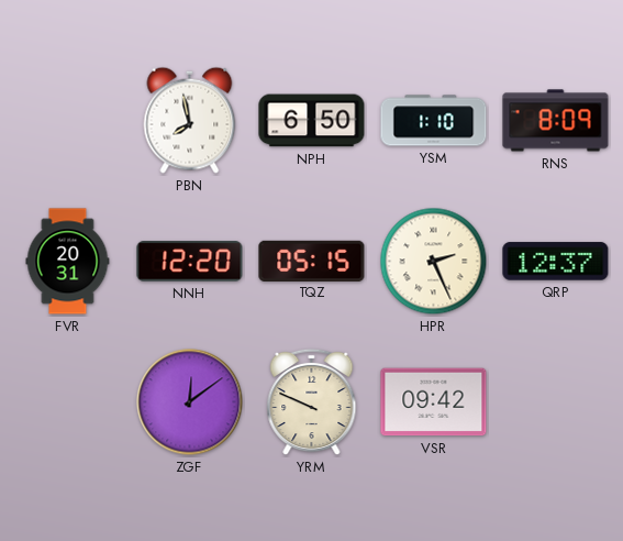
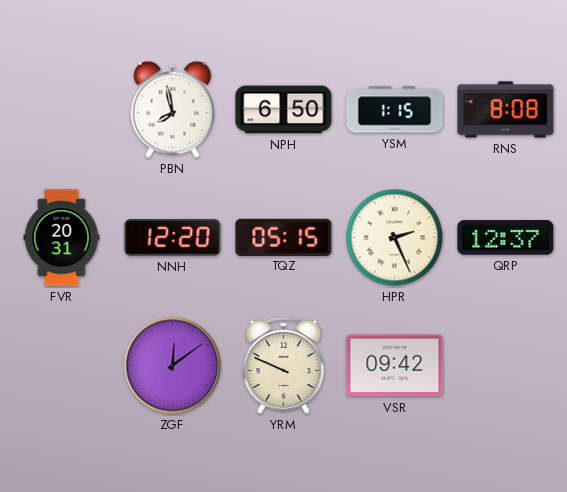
YSM: 1:10 -> 1:15
RNS: 8:09 -> 8:08
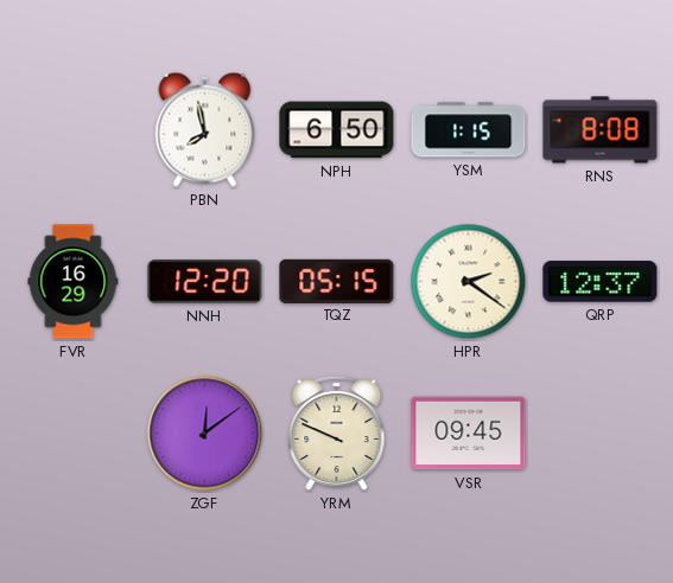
FVR: 20:31 -> 16:29
HPR: 2:26 -> 2:21
VSR: 09:42 -> 09:45
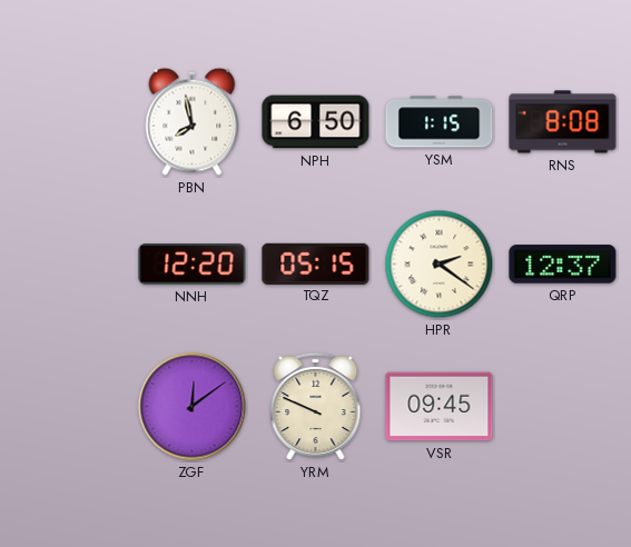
FVR: 16:29 -> none
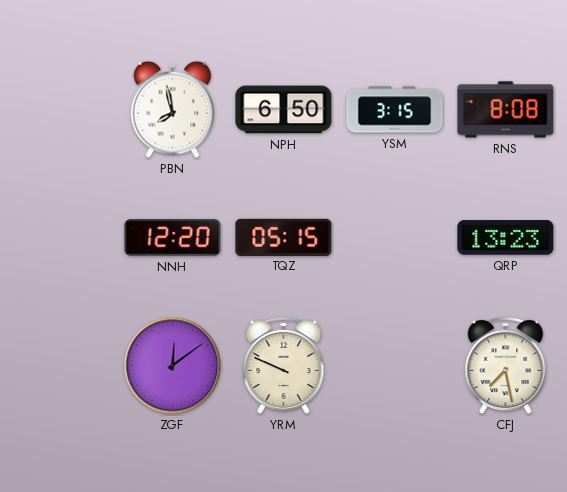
YSM: 1:15 -> 3:15
HPR: 2:21 -> none
QRP: 12:37 -> 13:23
VSR: 09:45 -> none
CFJ: none -> 7:28
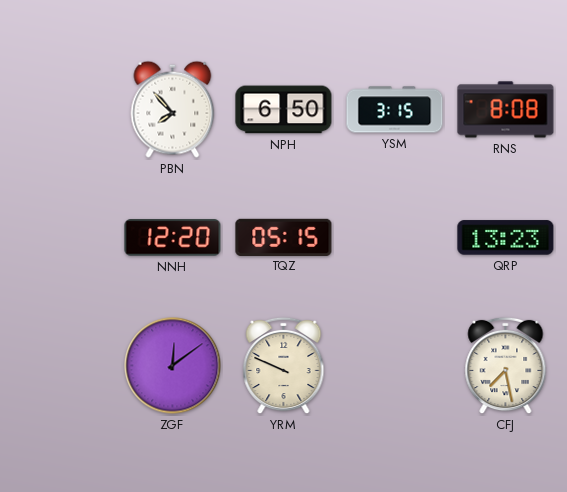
PBN: 7:58 -> 7:53
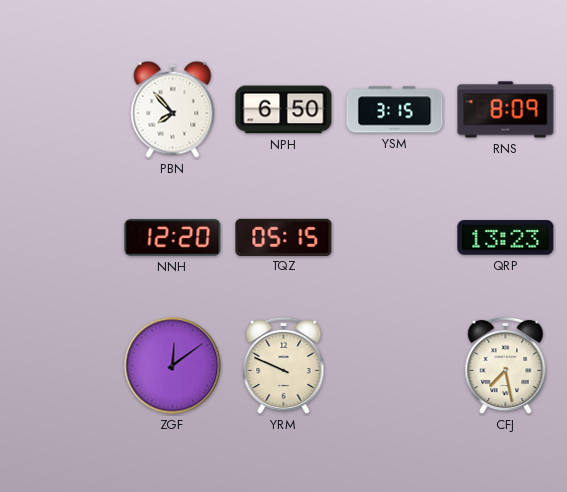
RNS: 8:08 -> 8:09
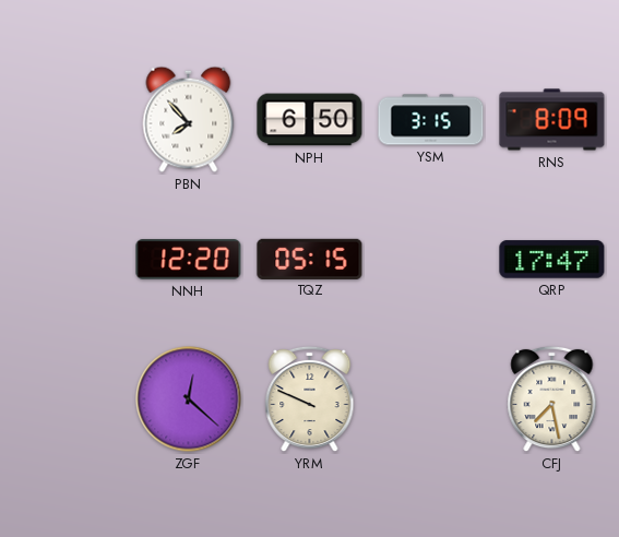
QRP: 13:23 -> 17:47
ZGF: 12:09 -> 12:22
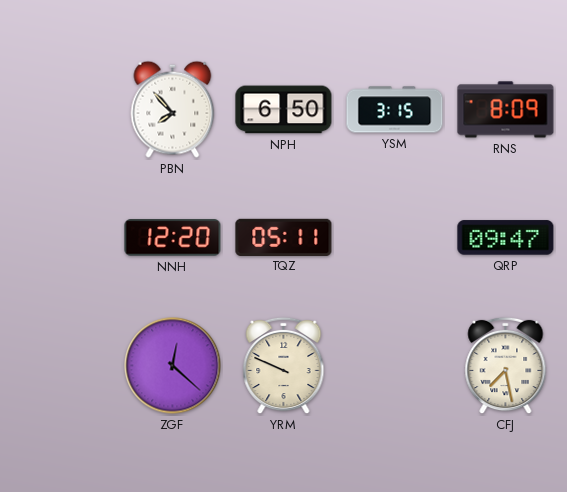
TQZ: 05:15 -> 05:11
QRP: 17:47 -> 09:47
